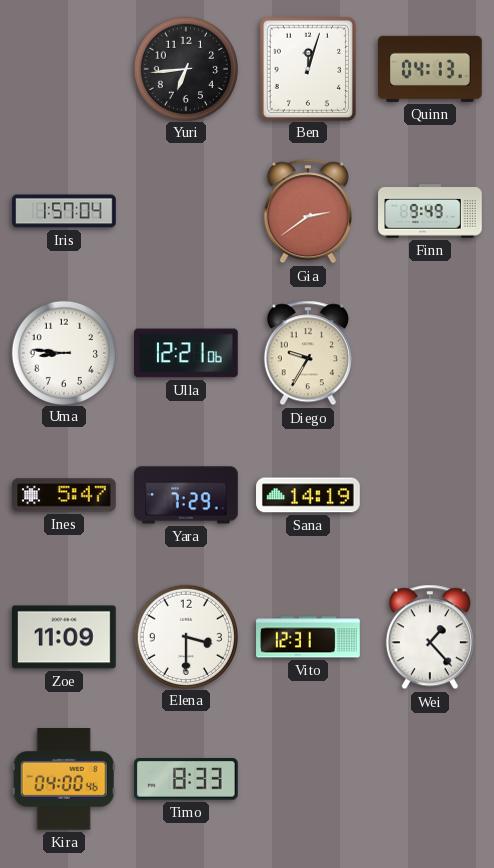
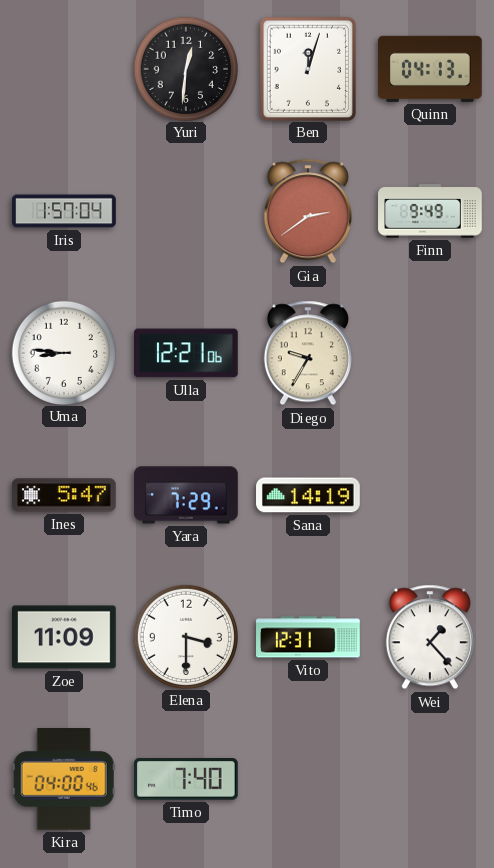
Yuri: 6:44 -> 12:31
Timo: 8:33 -> 7:40
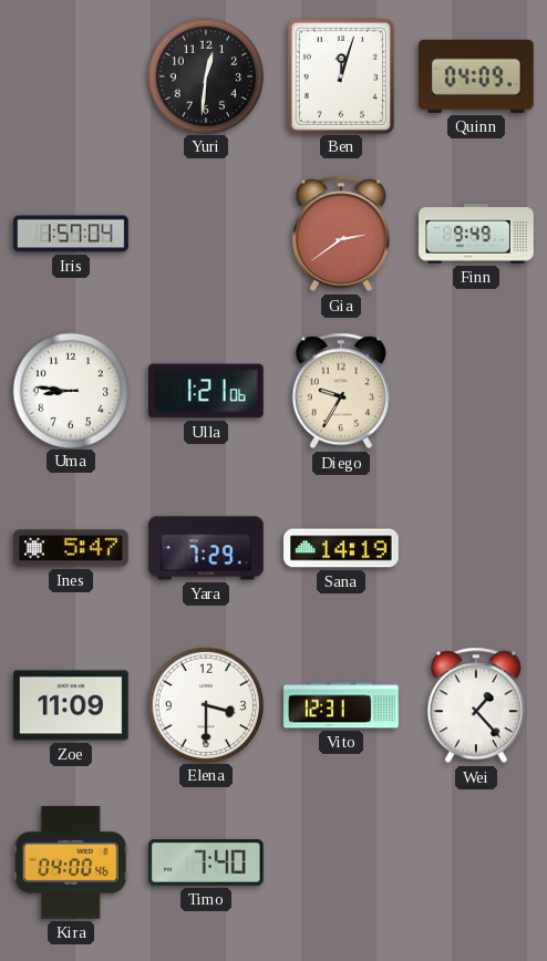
Quinn: 04:13 -> 04:09
Ulla: 12:21 -> 1:21
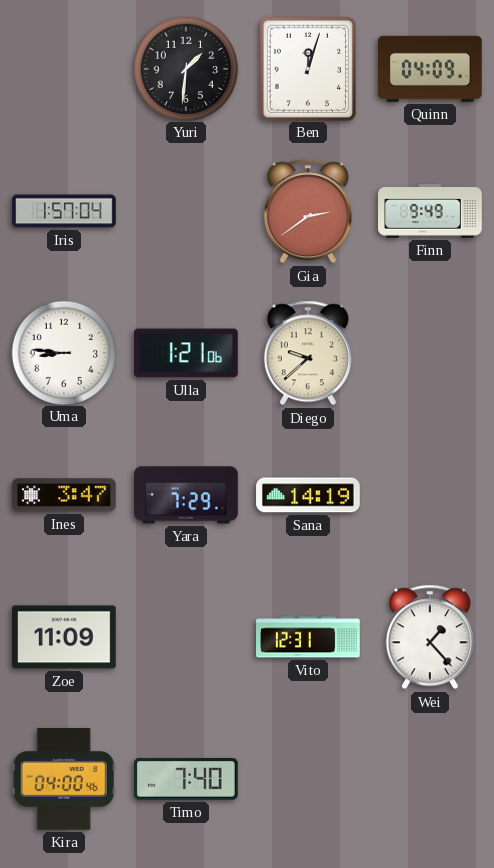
Yuri: 12:31 -> 1:31
Diego: 9:35 -> 9:38
Ines: 5:47 -> 3:47
Elena: 3:30 -> none
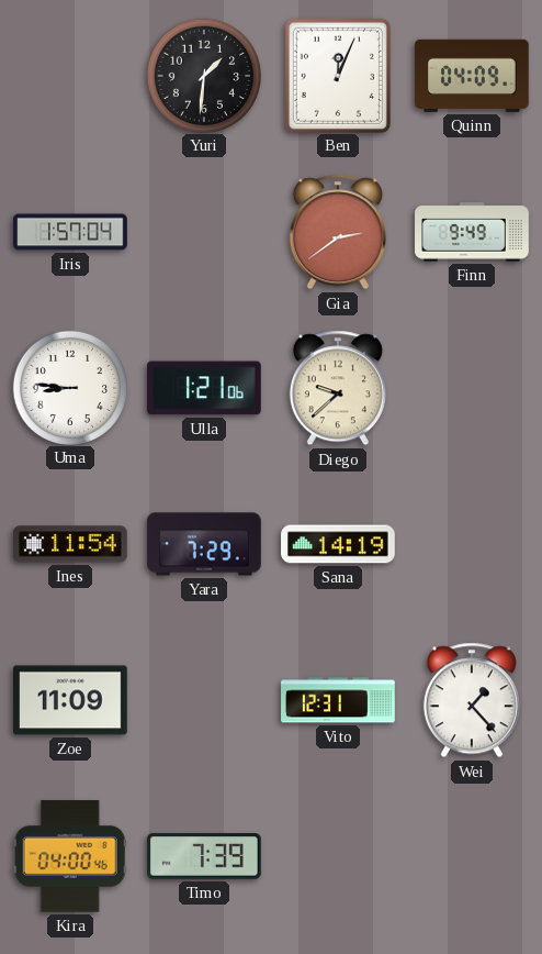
Ben: 12:03 -> 12:04
Ines: 3:47 -> 11:54
Timo: 7:40 -> 7:39
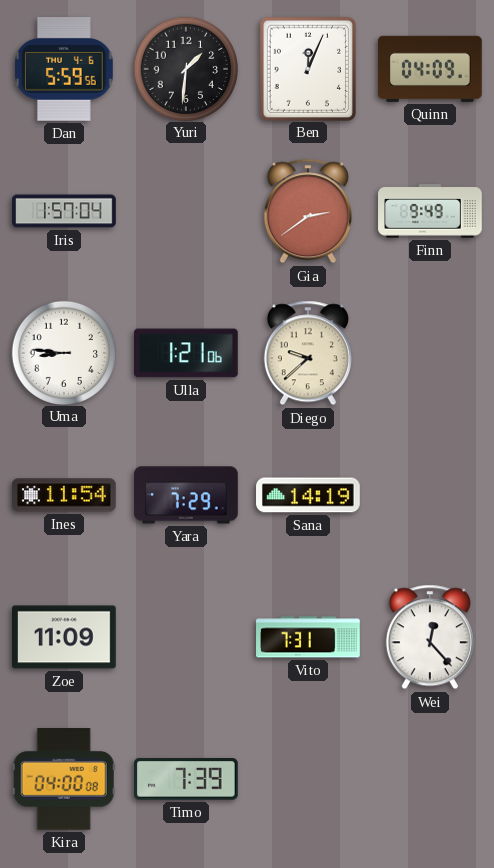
Dan: none -> 5:59
Vito: 12:31 -> 7:31
Wei: 1:23 -> 12:23
Kira: 04:00:46 -> 04:00:08
